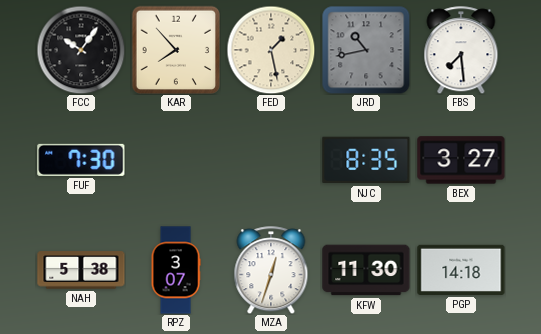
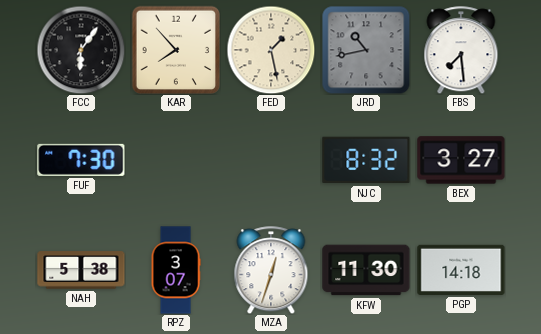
FCC: 10:06 -> 6:06
NJC: 8:35 -> 8:32
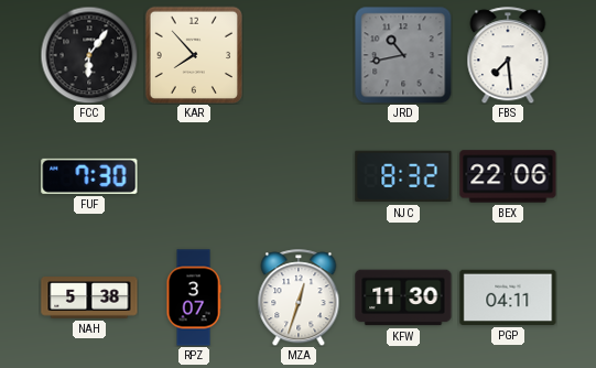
FED: 1:28 -> none
BEX: 3:27 -> 22:06
PGP: 14:18 -> 04:11
